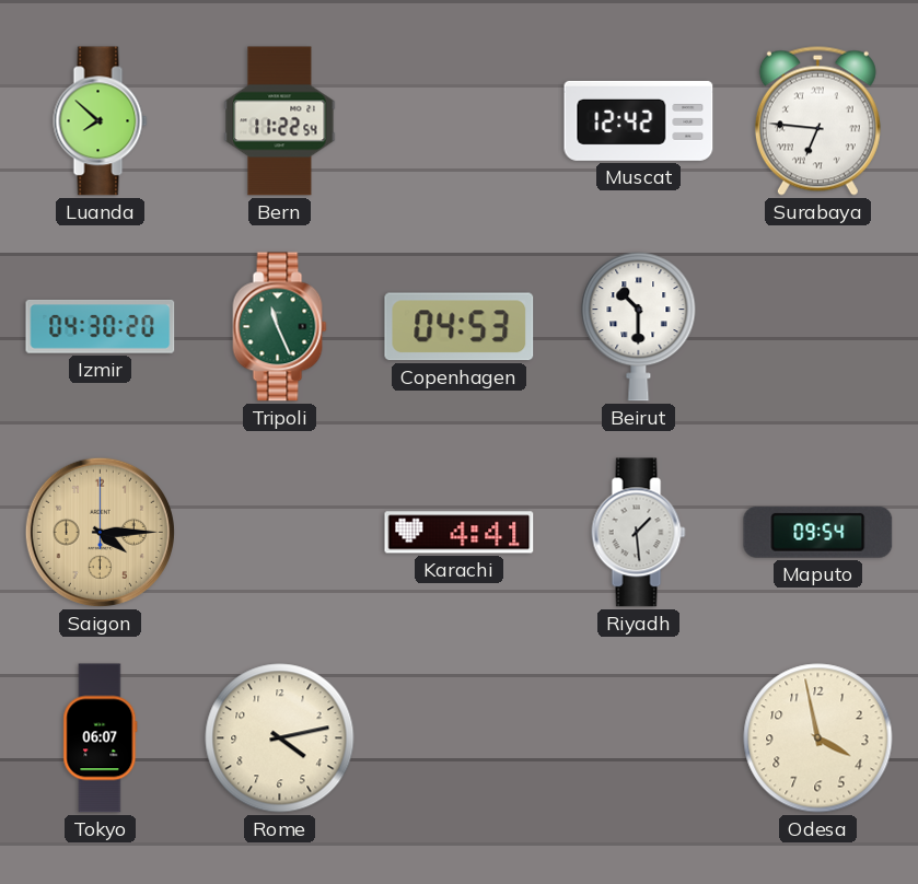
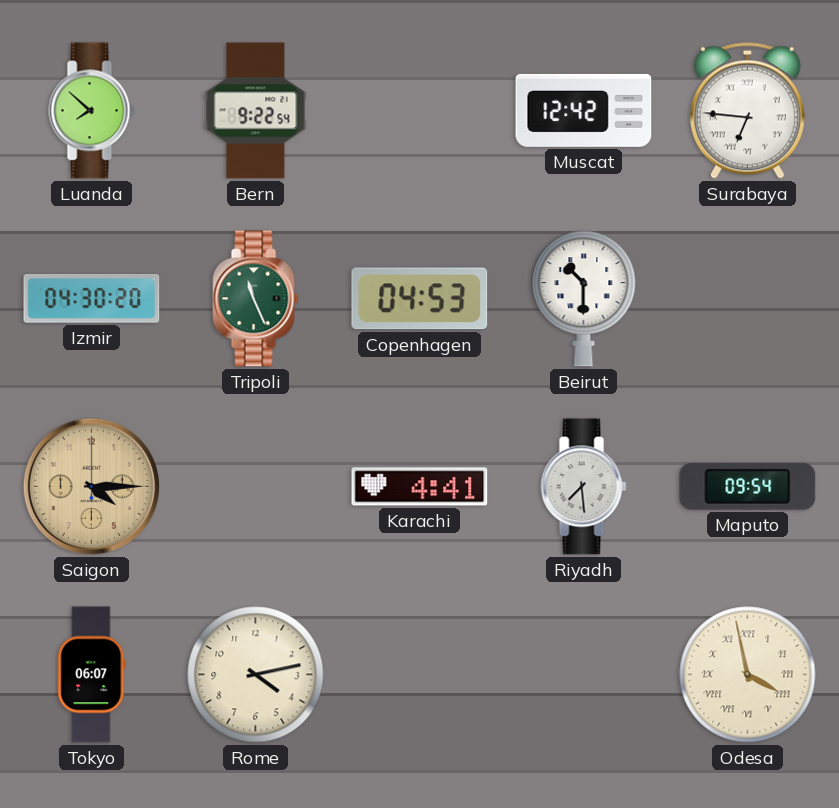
Bern: 11:22 -> 9:22
Riyadh: 1:29 -> 7:29
Odesa numerals: Arabic -> Roman
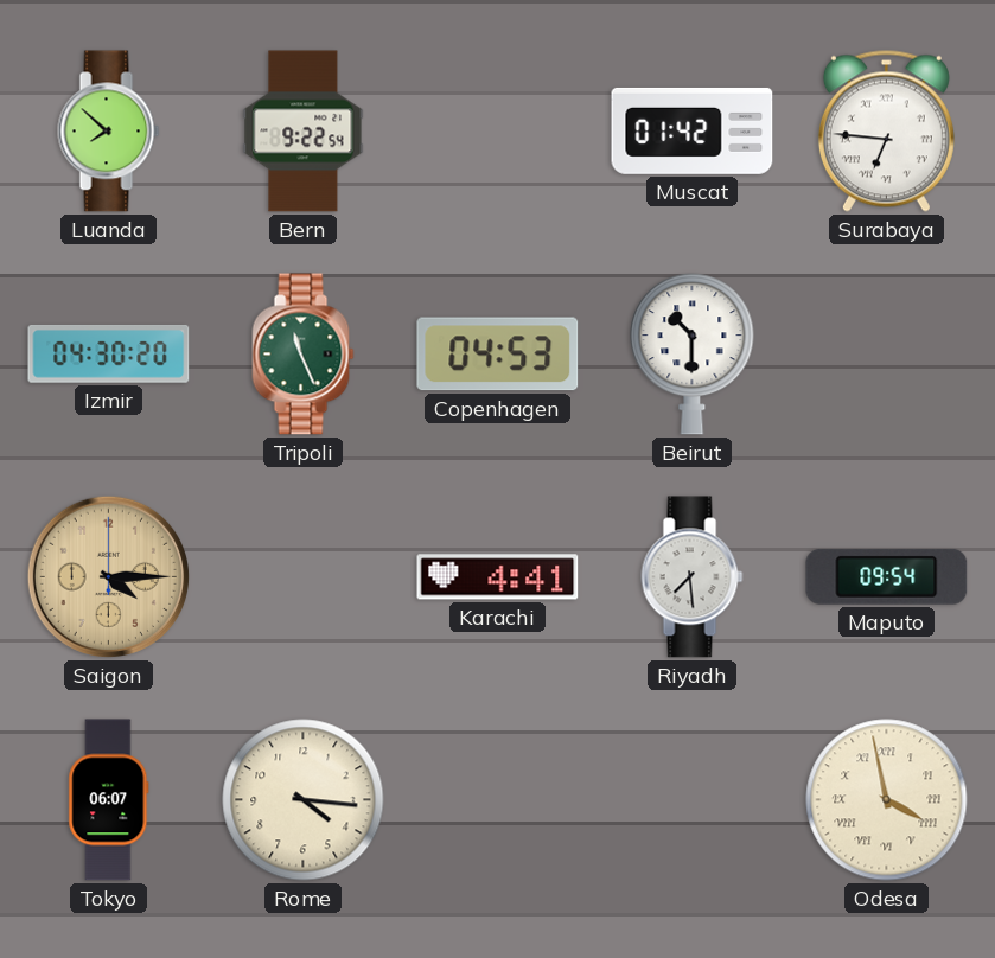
Muscat: 12:42 -> 01:42
Rome: 4:13 -> 4:16
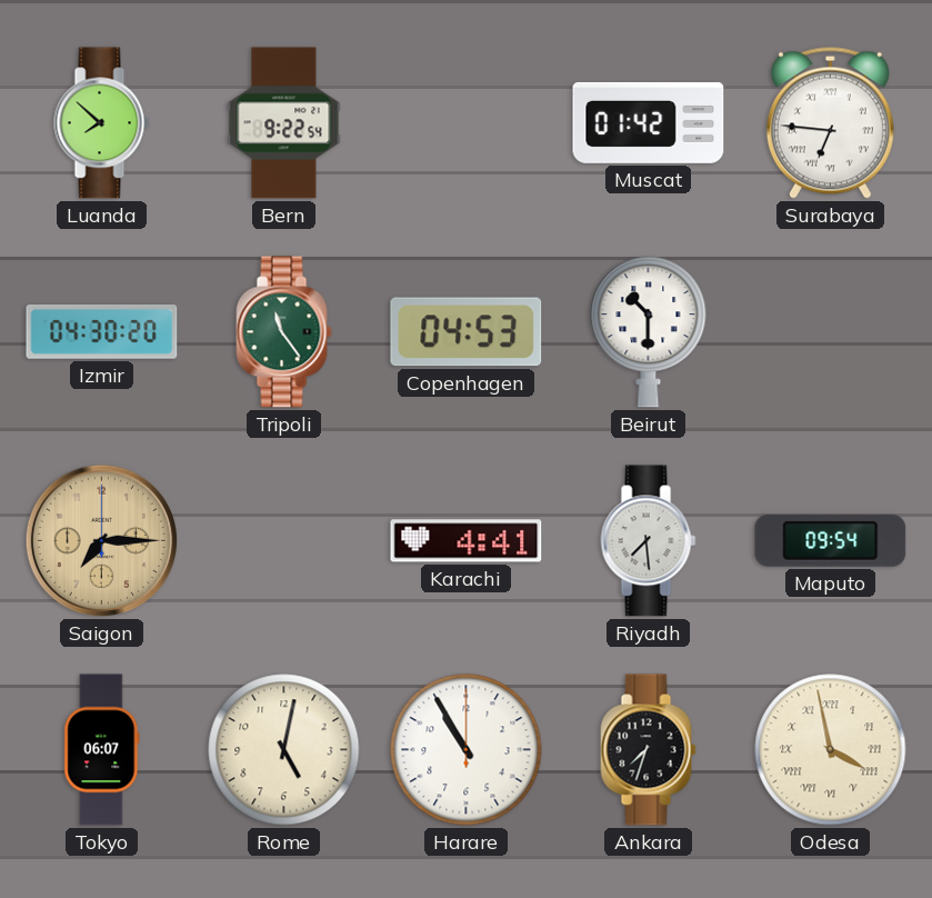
Tripoli: 11:26 -> 11:24
Saigon: 4:15 -> 7:15
Rome: 4:16 -> 5:02
Harare: none -> 10:55
Ankara: none -> 7:33
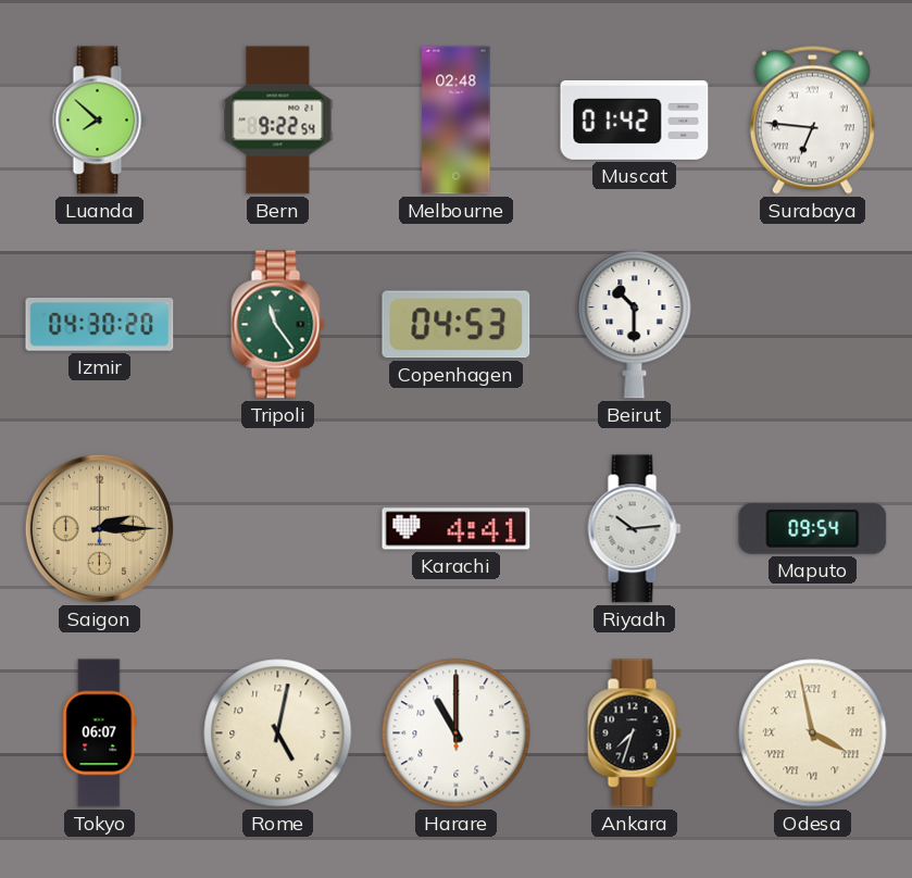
Melbourne: none -> 02:48
Saigon: 7:15 -> 2:15
Riyadh: 7:29 -> 10:14
Harare: 10:55 -> 11:00
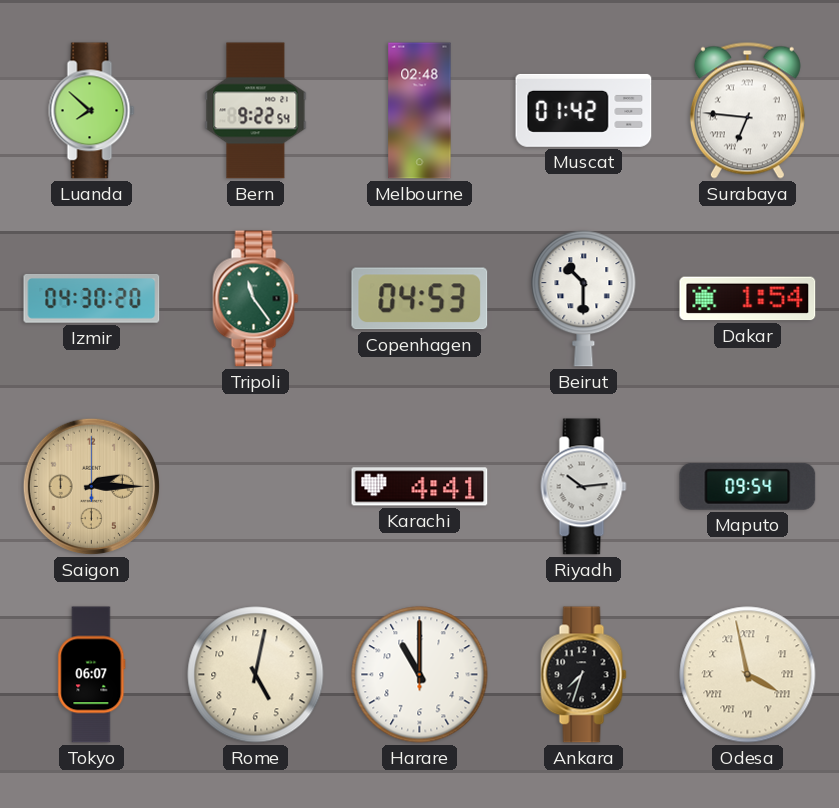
Dakar: none -> 1:54
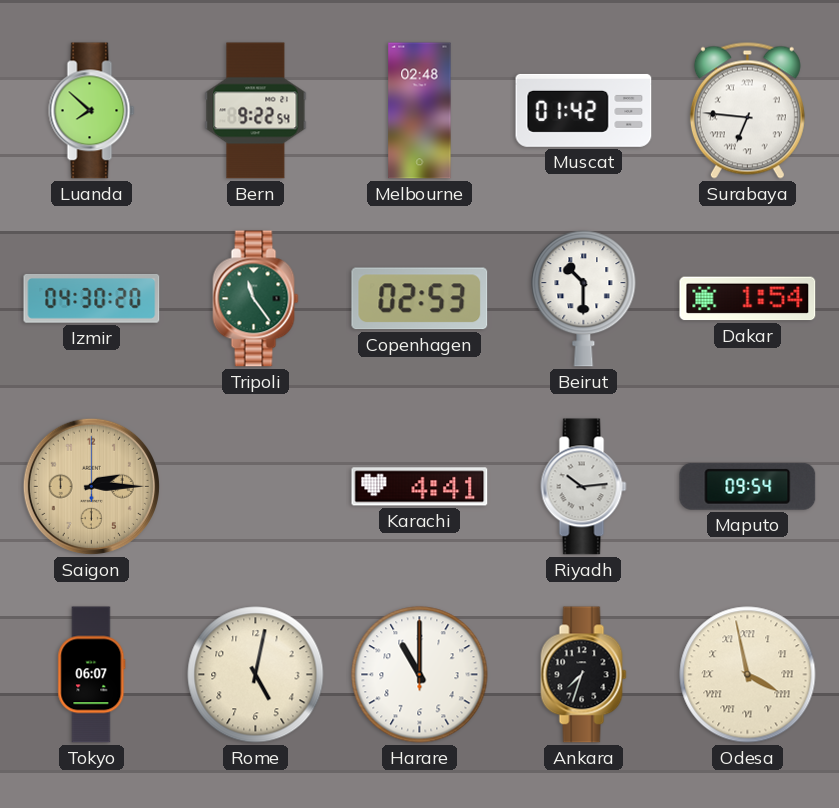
Copenhagen: 04:53 -> 02:53
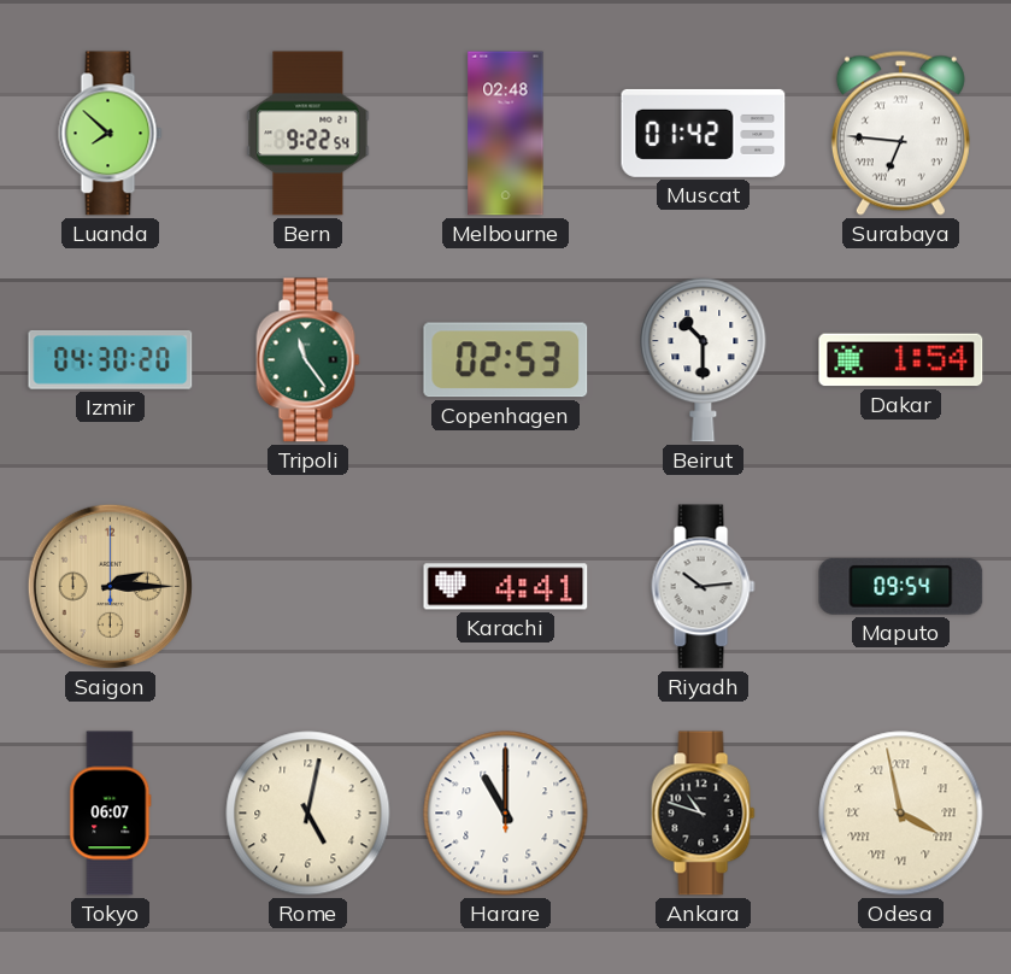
Ankara: 7:33 -> 10:48
